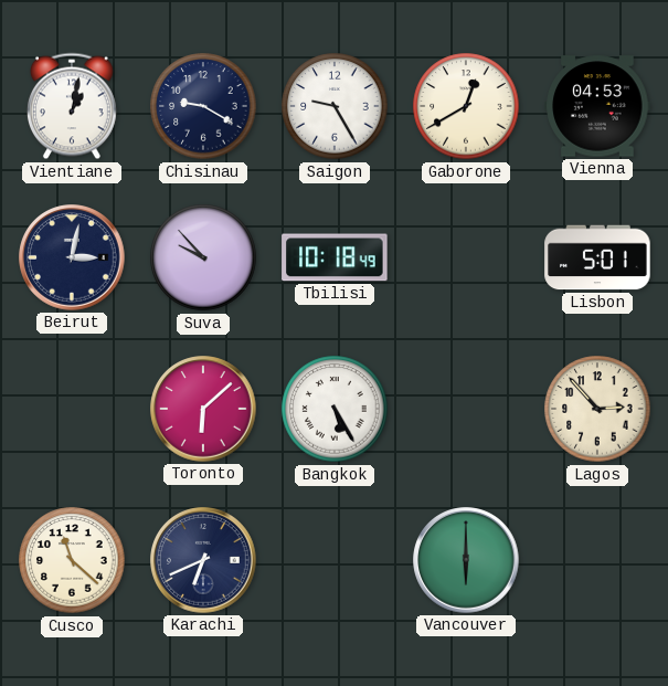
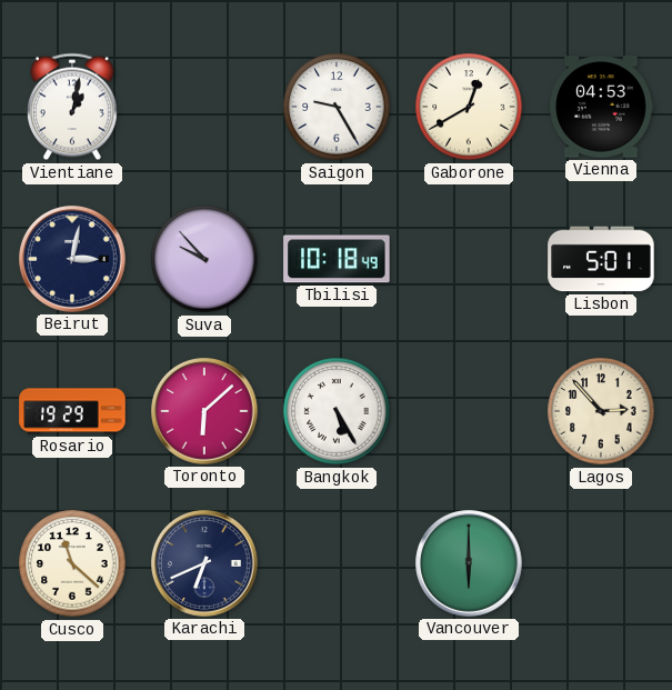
Chisinau: 9:20 -> none
Rosario: none -> 19:29
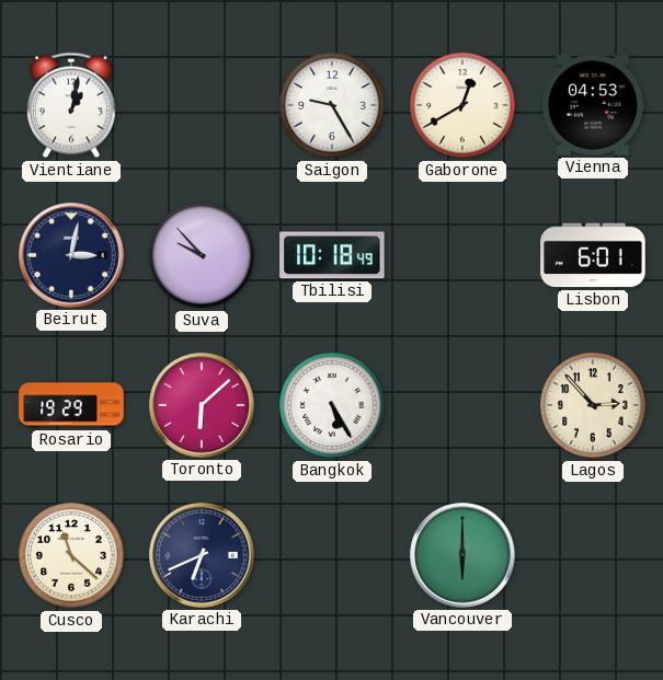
Lisbon: 5:01 -> 6:01
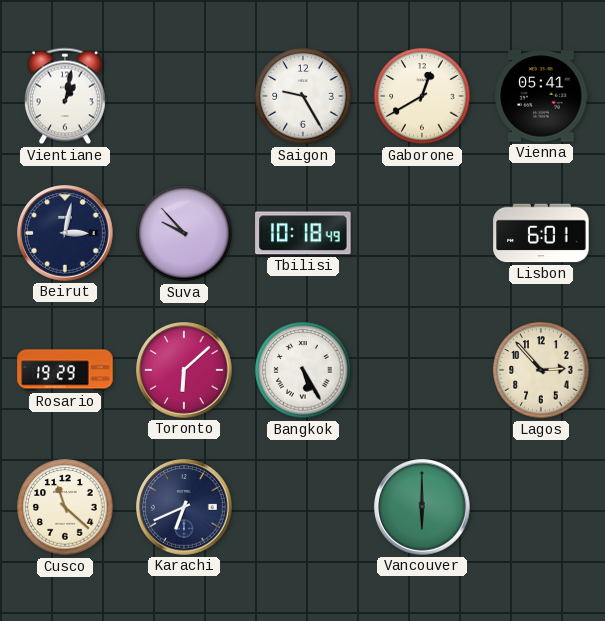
Vienna: 04:53 -> 05:41
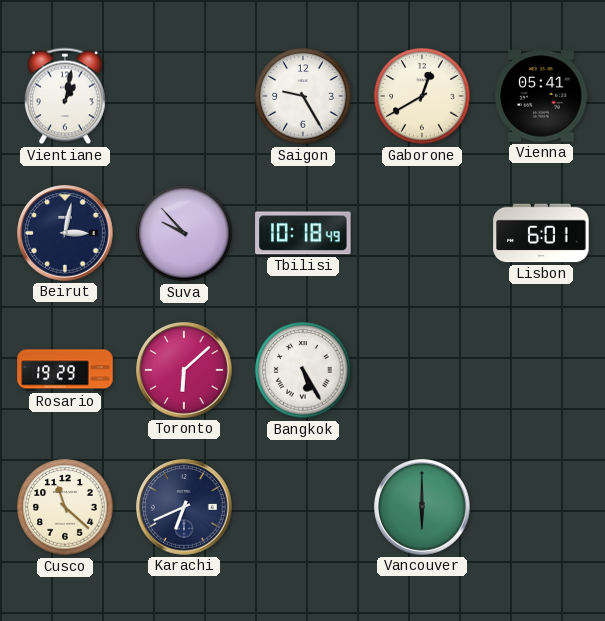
Lagos: 2:53 -> none
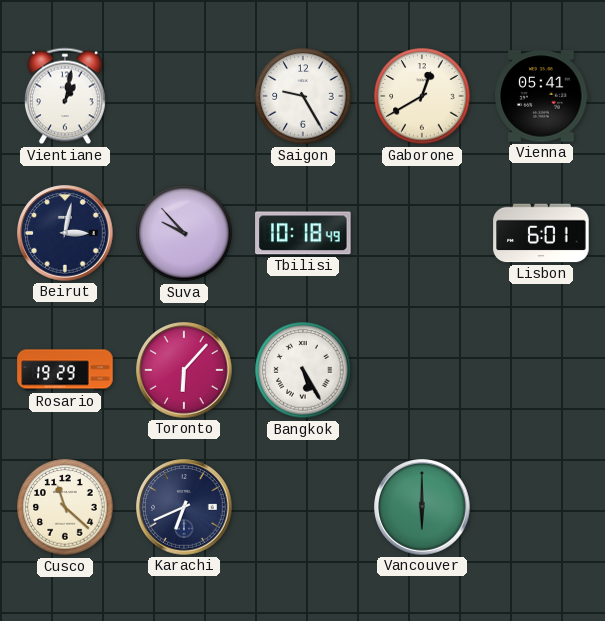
Toronto: 6:08 -> 6:07
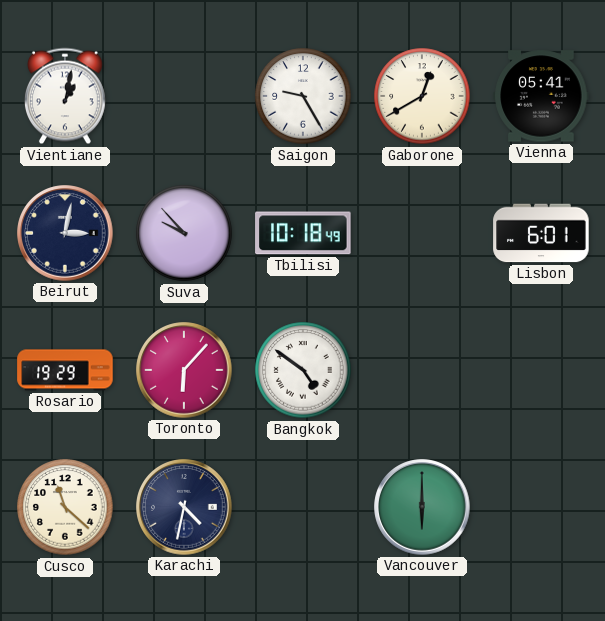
Bangkok: 5:25 -> 4:51
Karachi: 6:41 -> 4:32
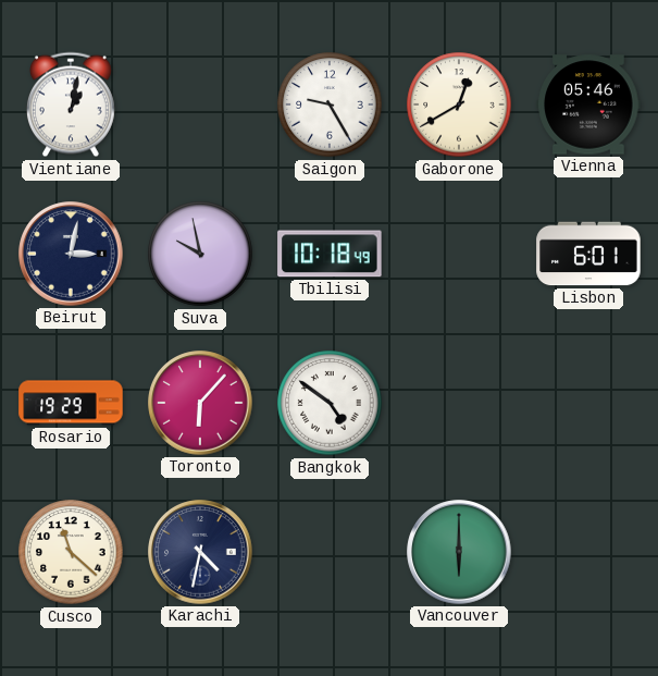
Vienna: 05:41 -> 05:46
Suva: 9:53 -> 9:58
